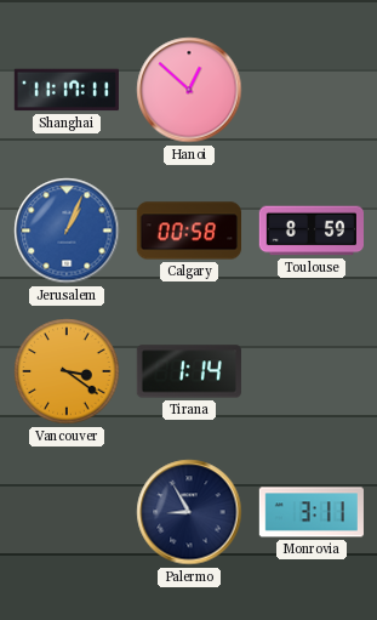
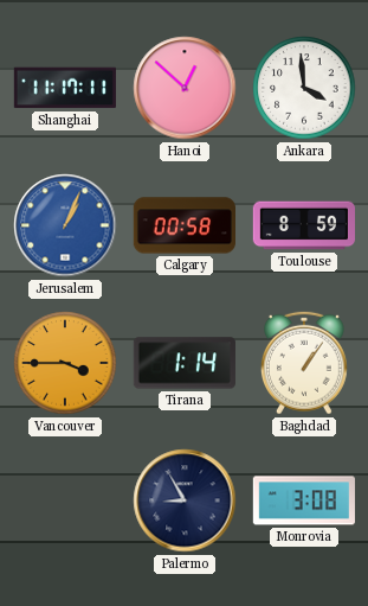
Ankara: none -> 3:59
Vancouver: 3:21 -> 3:45
Baghdad: none -> 1:06
Monrovia: 3:11 -> 3:08
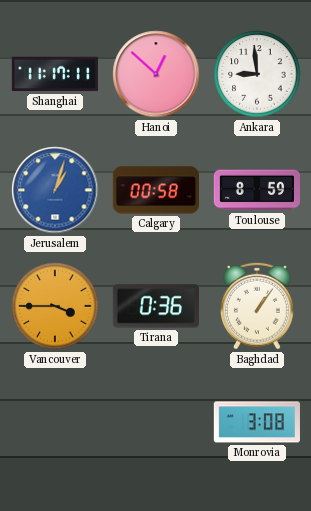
Ankara: 3:59 -> 8:59
Jerusalem: 1:04 -> 1:03
Tirana: 1:14 -> 0:36
Palermo: 8:55 -> none
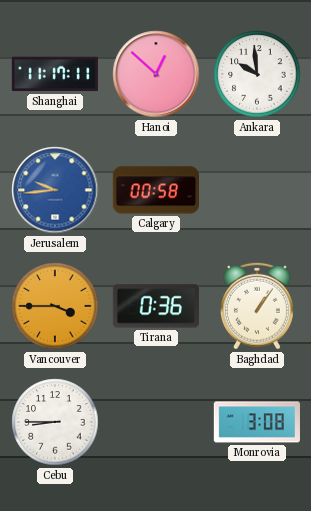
Ankara: 8:59 -> 9:59
Jerusalem: 1:03 -> 9:44
Toulouse: 8:59 -> none
Cebu: none -> 8:45
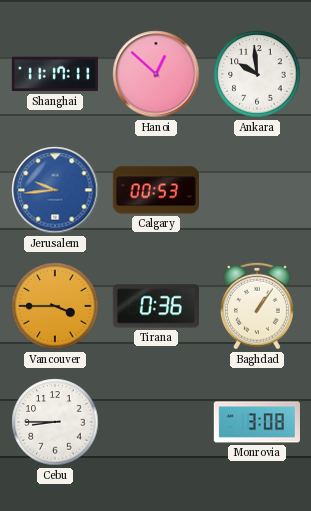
Calgary: 00:58 -> 00:53
